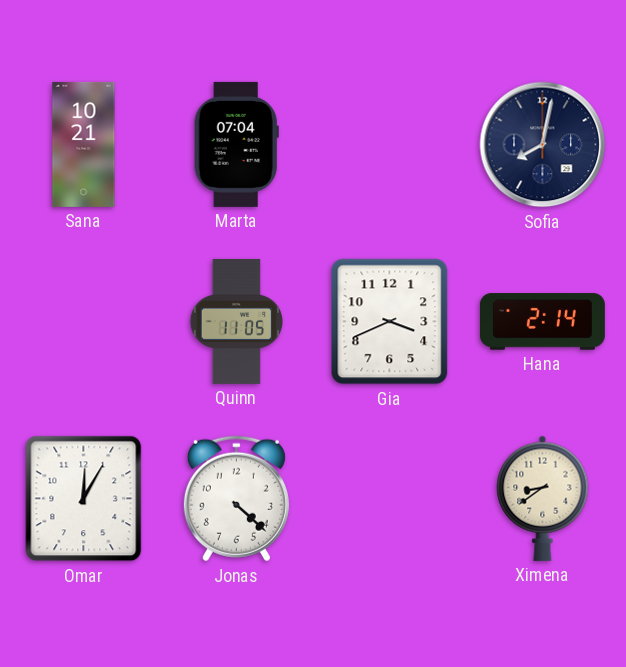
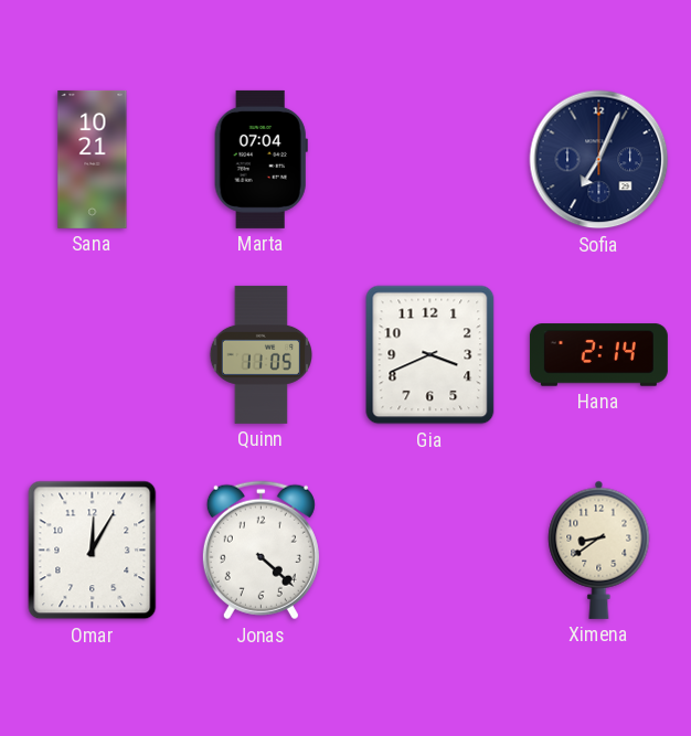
Sofia: 8:02 -> 7:04
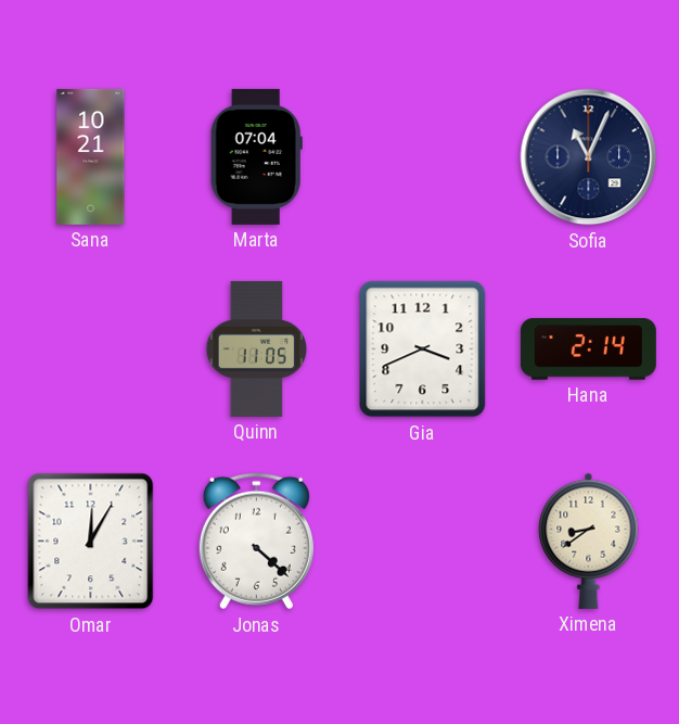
Sofia: 7:04 -> 11:04
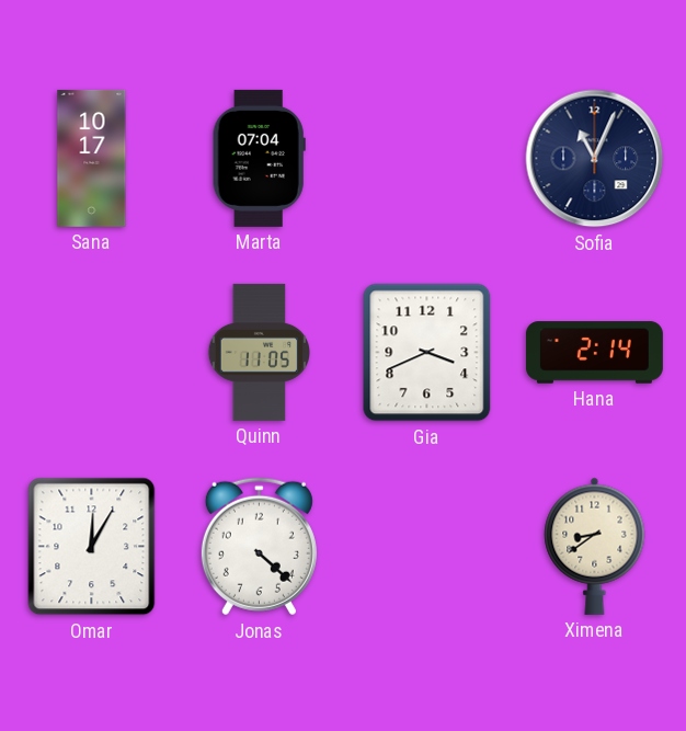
Sana: 10:21 -> 10:17
